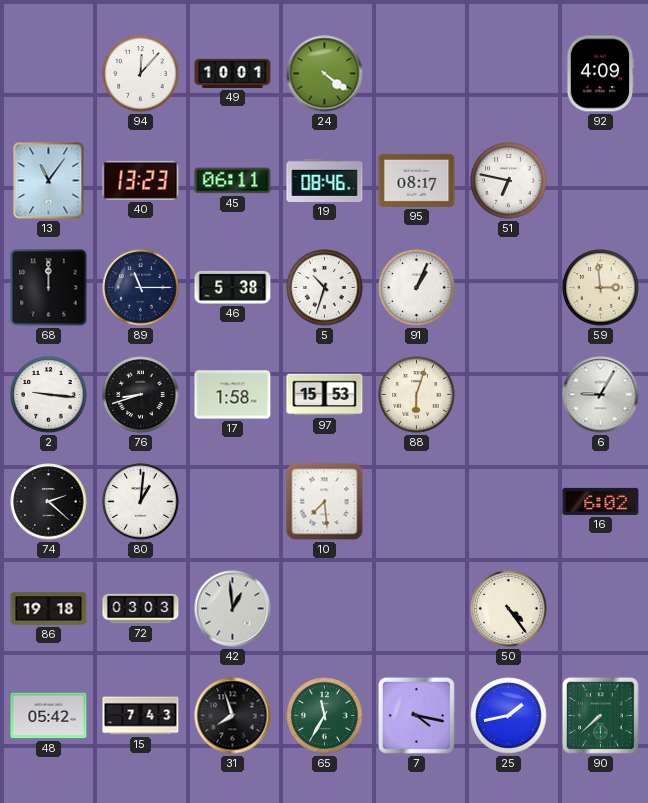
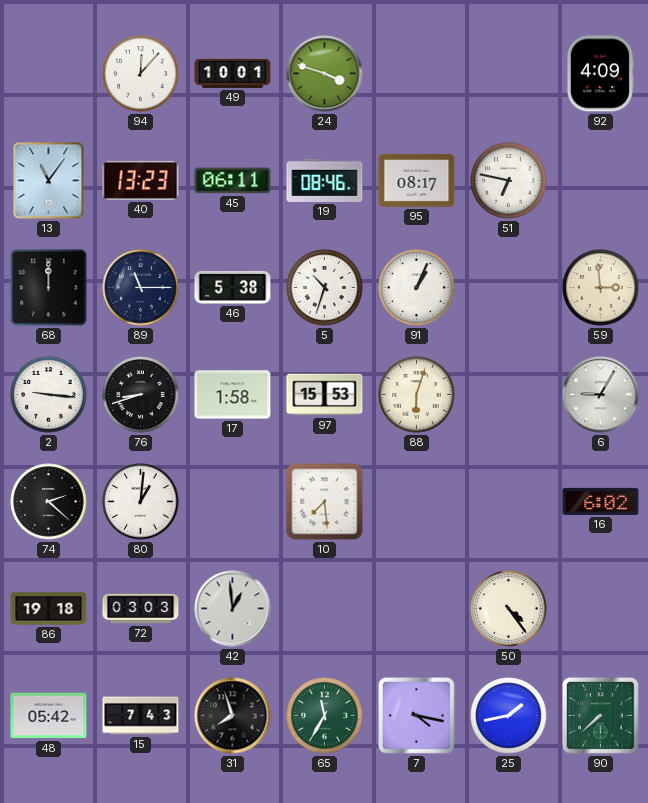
24: 4:21 -> 3:48
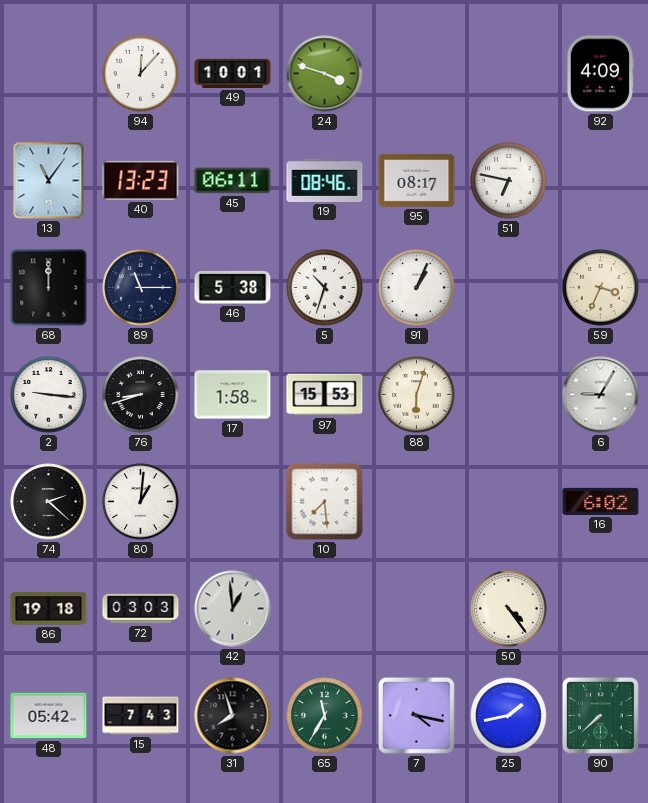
59: 2:59 -> 3:34
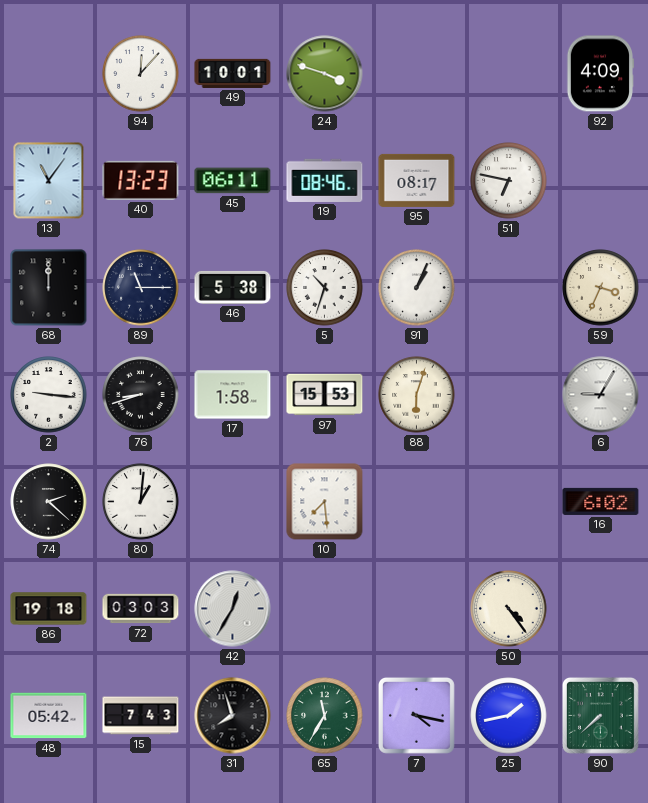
42: 12:59 -> 12:35
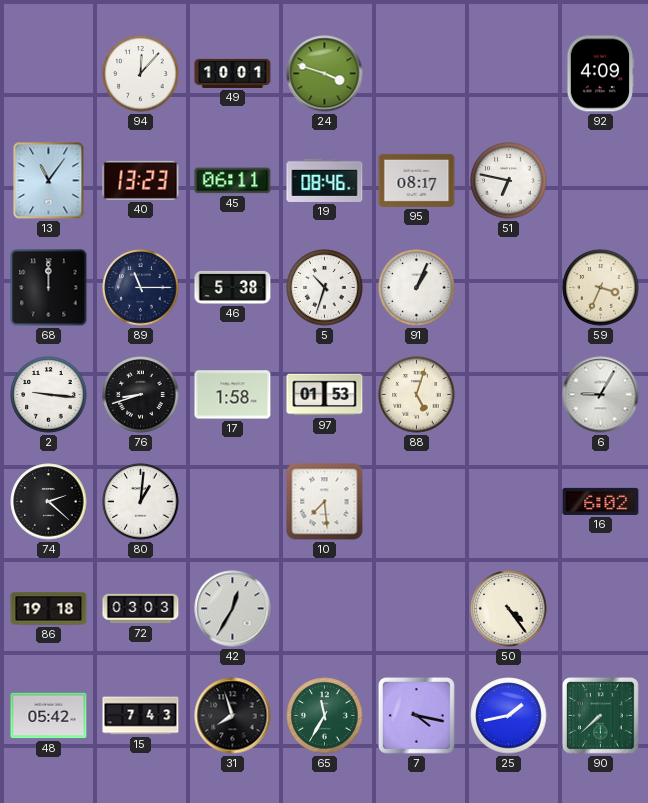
97: 15:53 -> 01:53
88: 6:03 -> 5:03
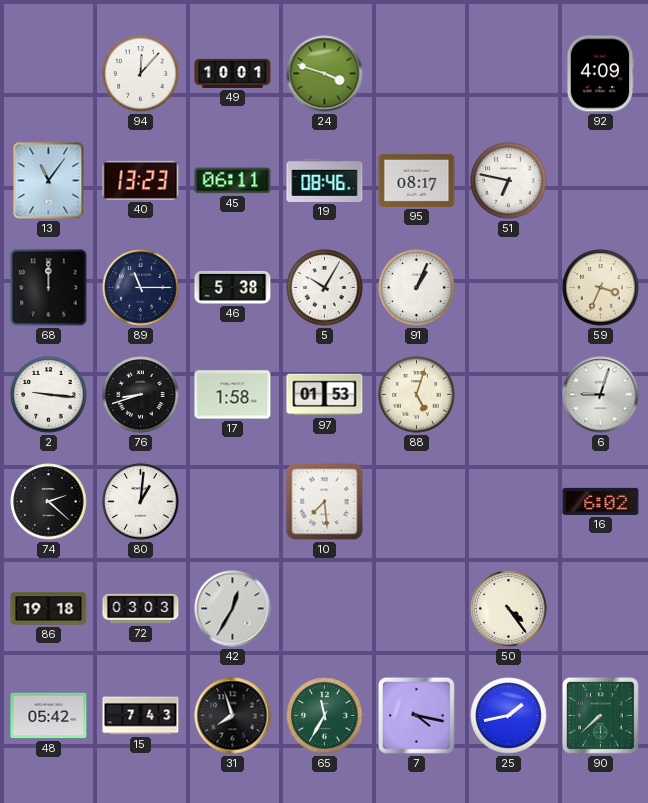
5: 10:33 -> 10:05
6: 9:05 -> 9:03
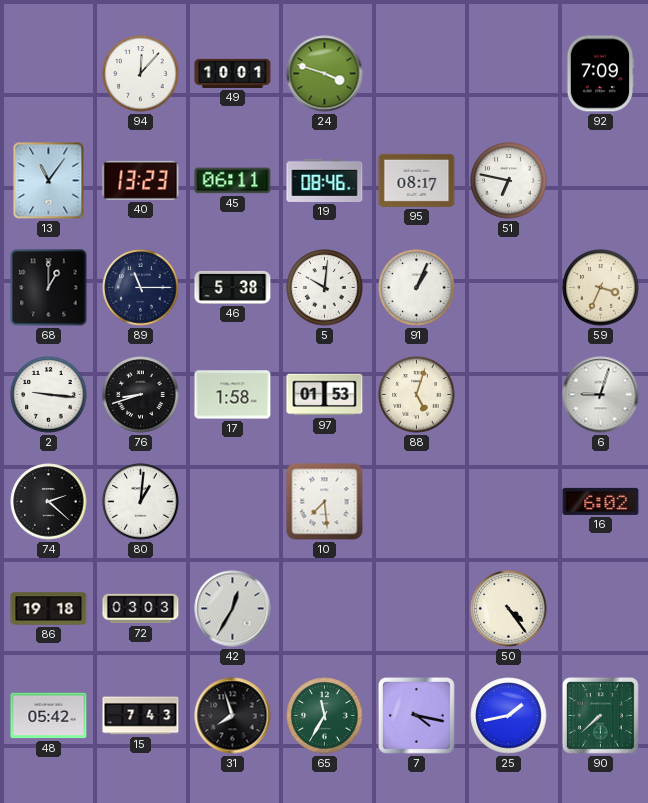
92: 4:09 -> 7:09
68: 12:00 -> 1:00
5: 10:05 -> 10:01
